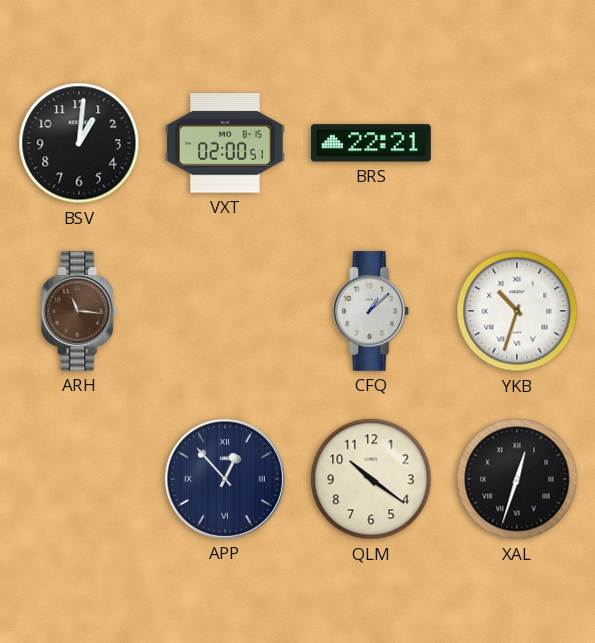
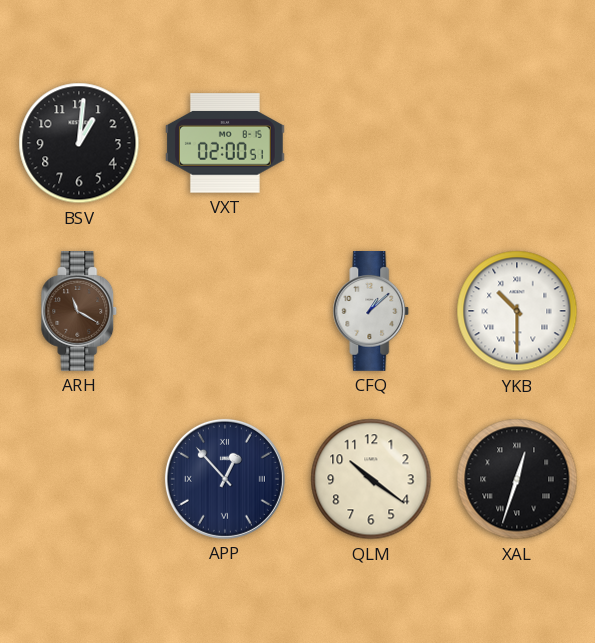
BRS: 22:21 -> none
ARH: 11:16 -> 11:20
YKB: 10:33 -> 10:30
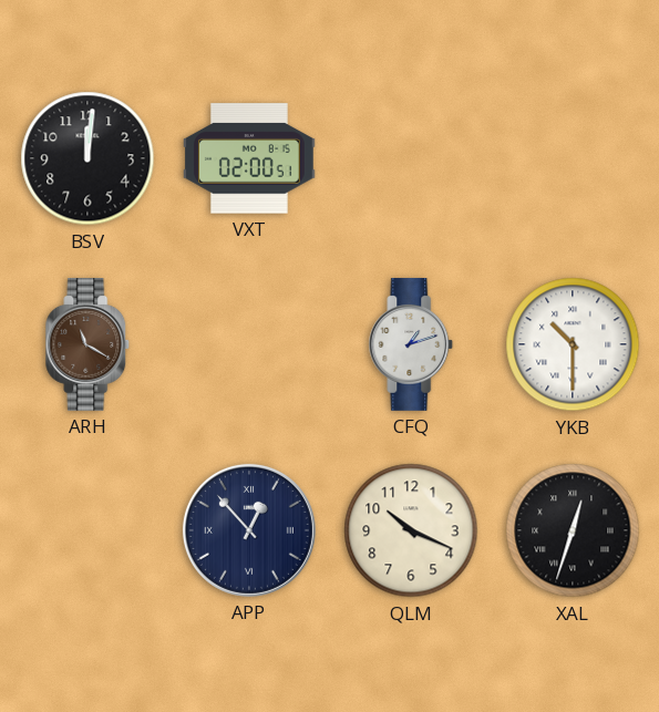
BSV: 1:01 -> 12:01
CFQ: 1:08 -> 1:12
QLM: 10:21 -> 10:19
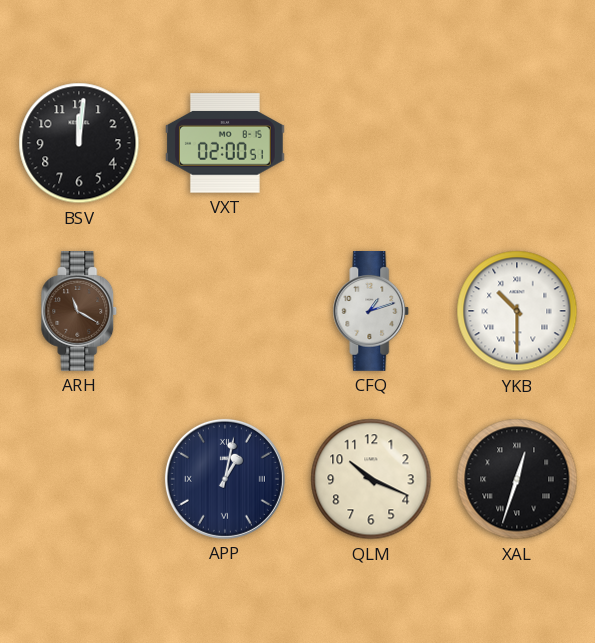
APP: 12:53 -> 1:02
